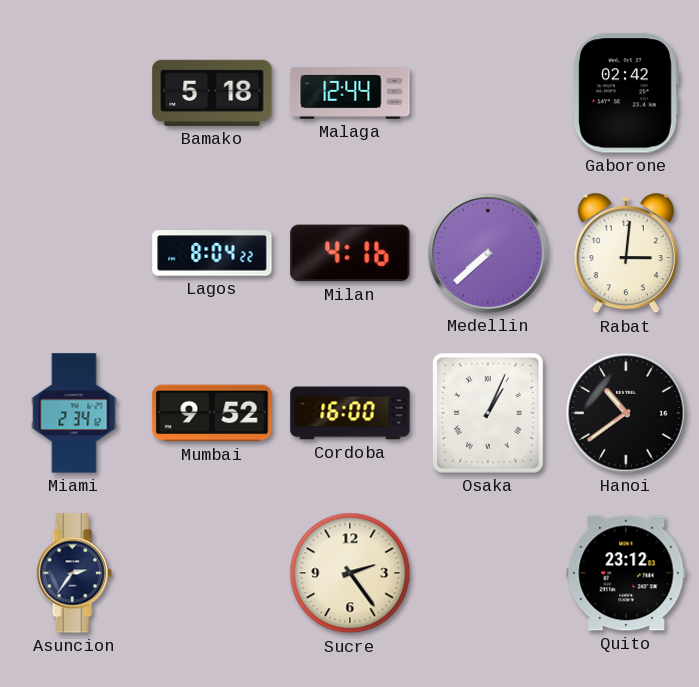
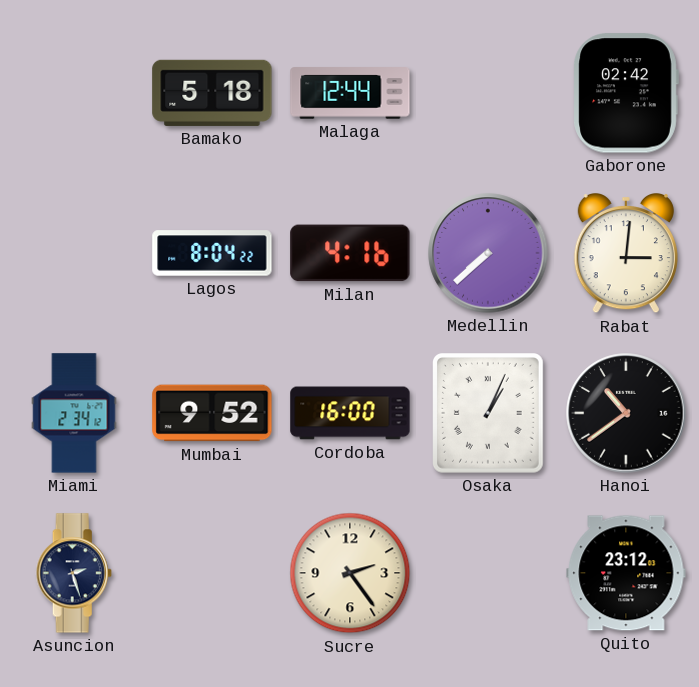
Asuncion: 2:36 -> 2:27
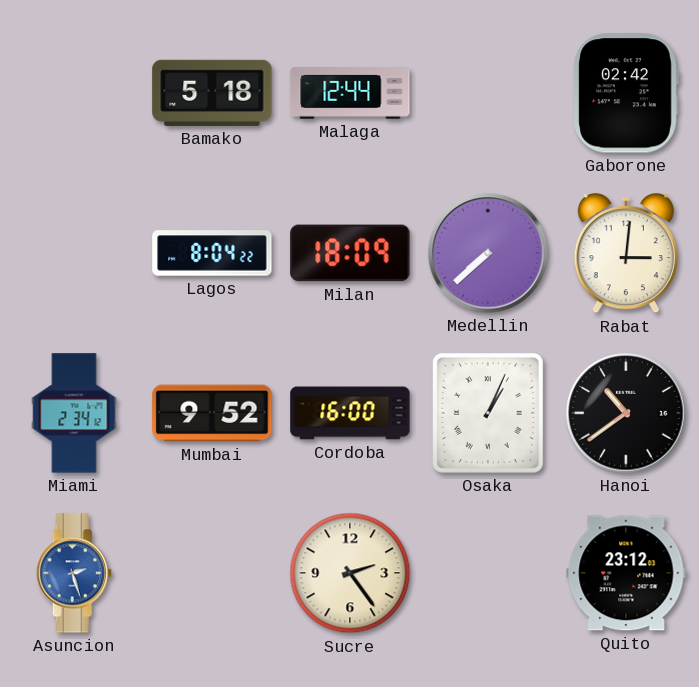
Milan: 4:16 -> 18:09
Asuncion dial: navy -> blue
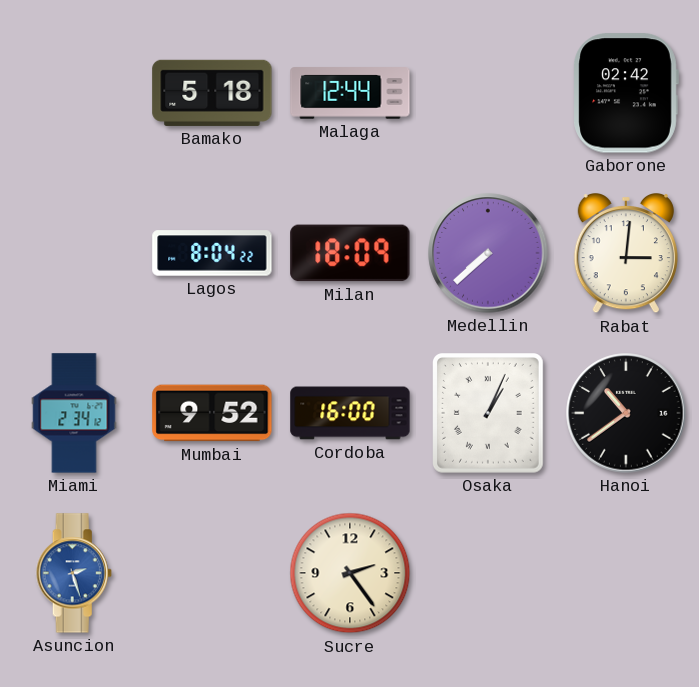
Quito: 23:12 -> none
